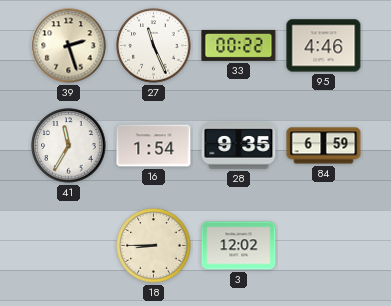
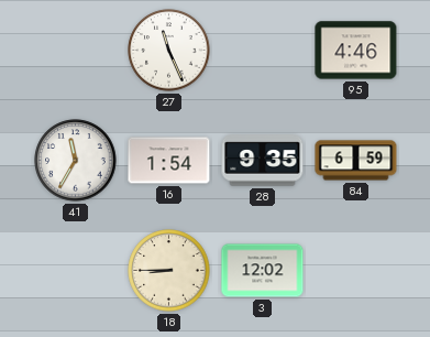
39: 2:27 -> none
33: 00:22 -> none
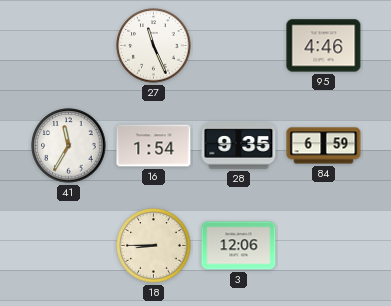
3: 12:02 -> 12:06
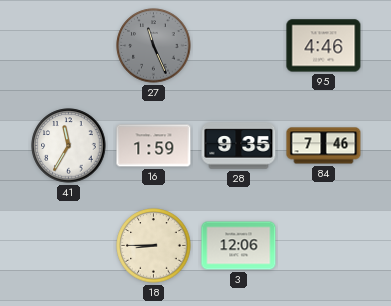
27 dial: white -> grey
16: 1:54 -> 1:59
84: 6:59 -> 7:46
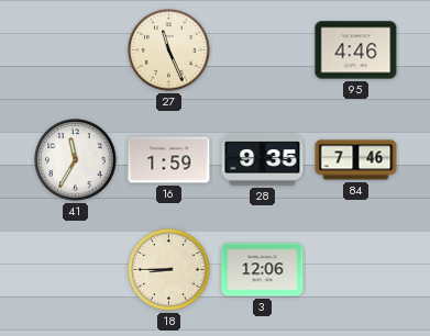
27 dial: grey -> cream
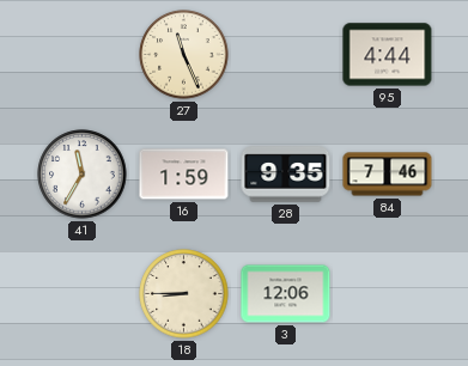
95: 4:46 -> 4:44
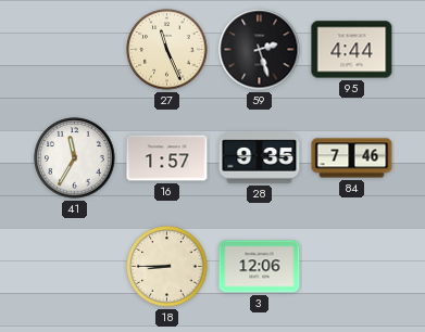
59: none -> 2:27
16: 1:59 -> 1:57
